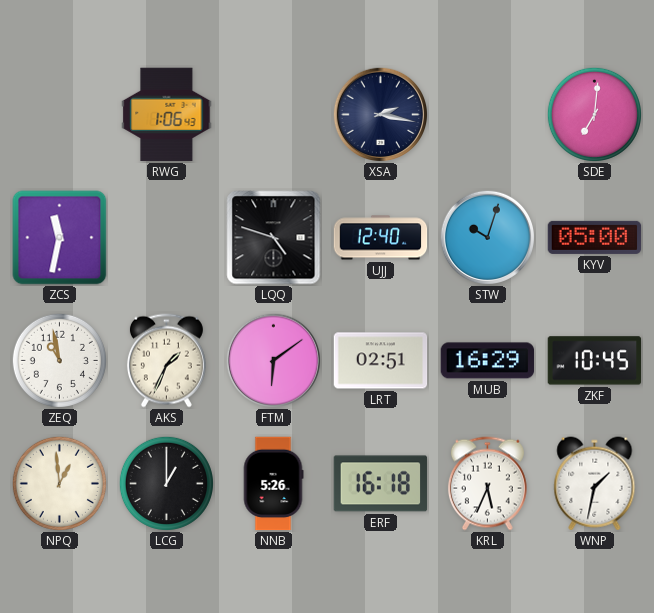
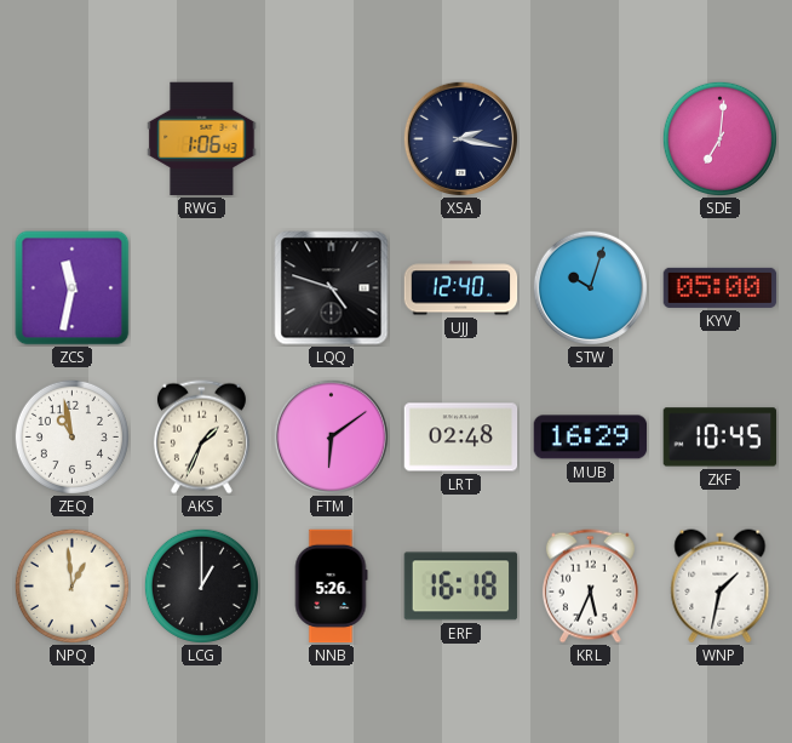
LRT: 02:51 -> 02:48
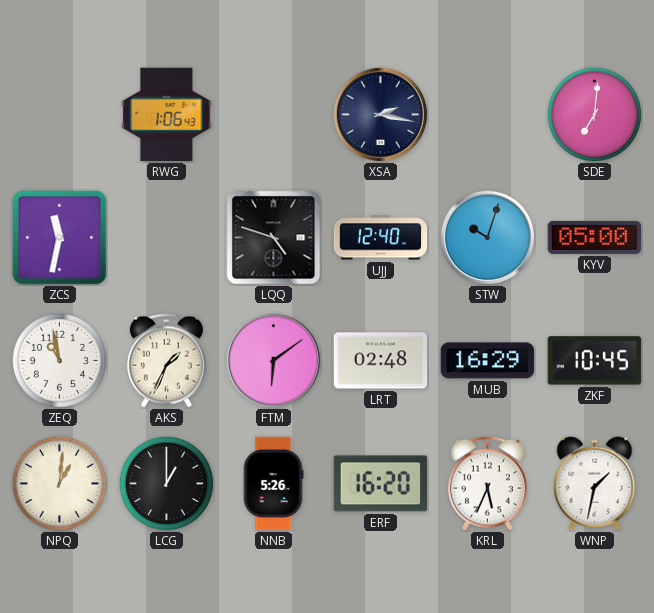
NPQ: 12:59 -> 1:01
ERF: 16:18 -> 16:20
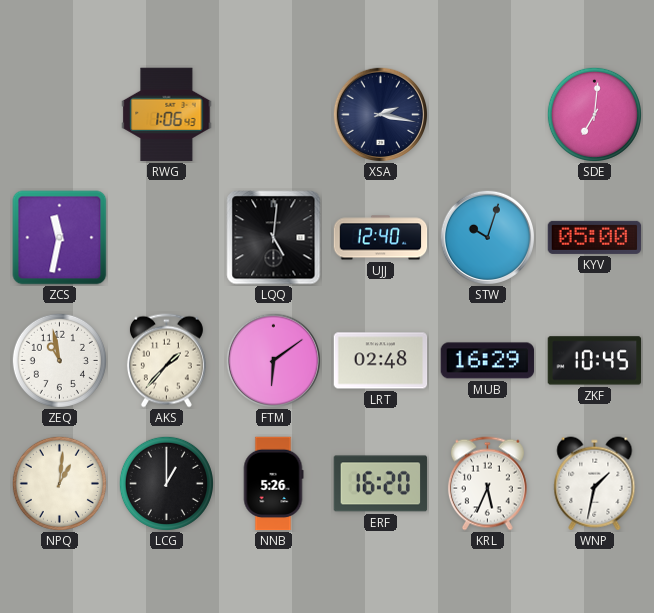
LQQ: 4:48 -> 5:01
AKS: 1:34 -> 1:37
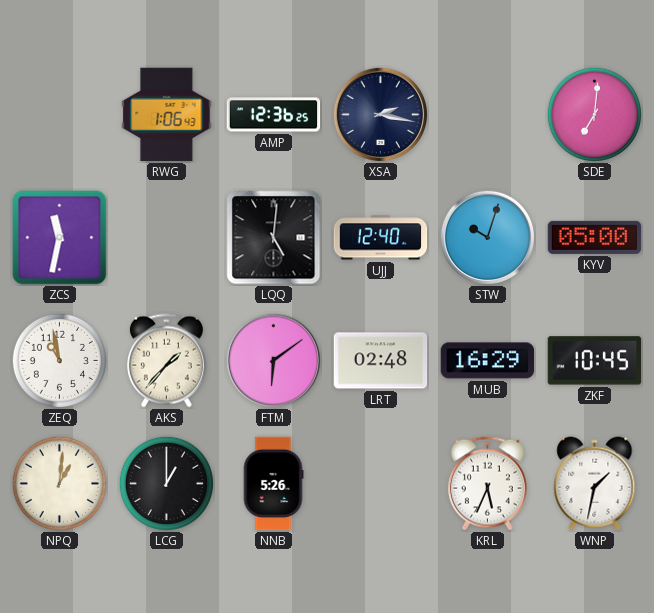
AMP: none -> 12:36
ERF: 16:20 -> none
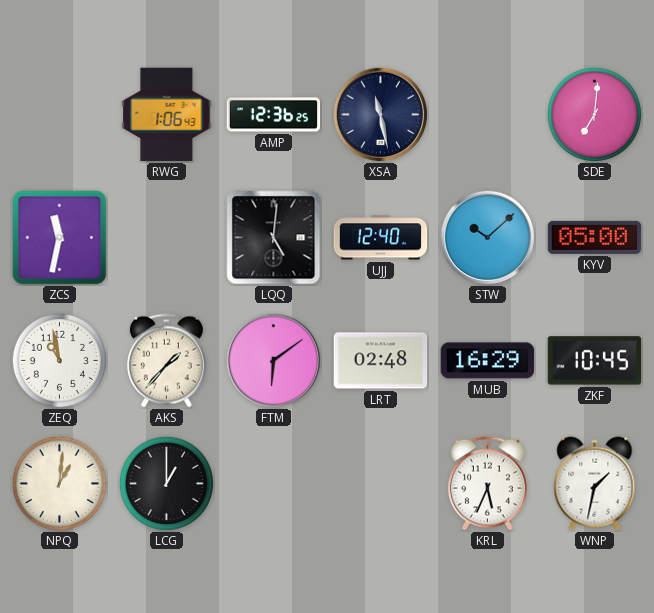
XSA: 2:17 -> 11:28
STW: 10:03 -> 10:08
NNB: 5:26 -> none
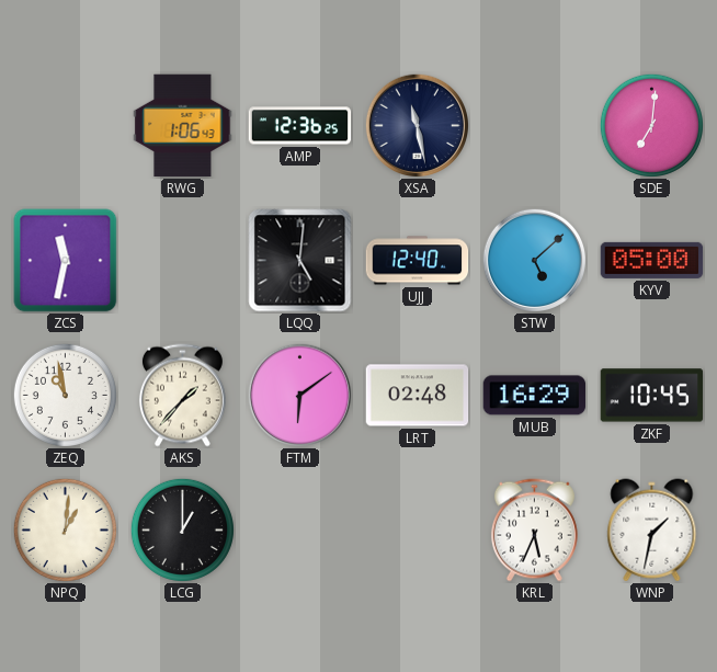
STW: 10:08 -> 5:08
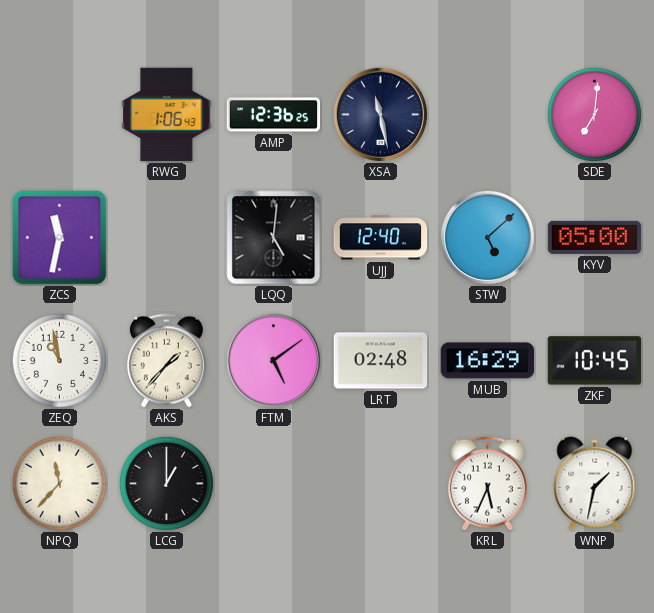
FTM: 6:09 -> 5:09
NPQ: 1:01 -> 11:37
